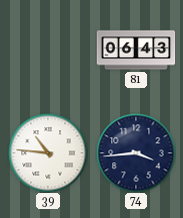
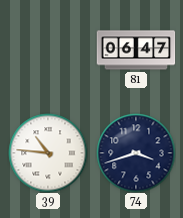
81: 06:43 -> 06:47
74: 3:44 -> 3:42
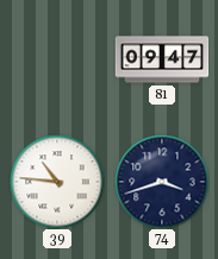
81: 06:47 -> 09:47
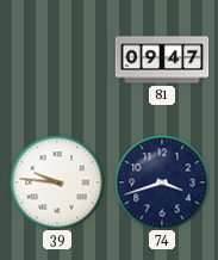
39: 10:46 -> 9:46
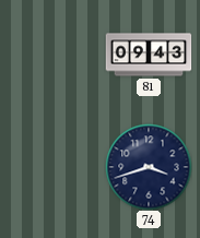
81: 09:47 -> 09:43
39: 9:46 -> none
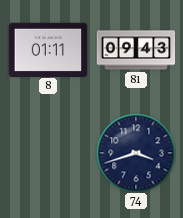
8: none -> 01:11
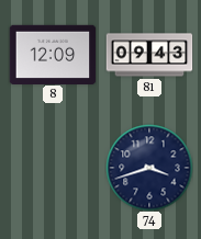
8: 01:11 -> 12:09
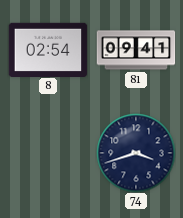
8: 12:09 -> 02:54
81: 09:43 -> 09:41
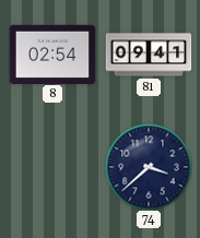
74: 3:42 -> 3:38
